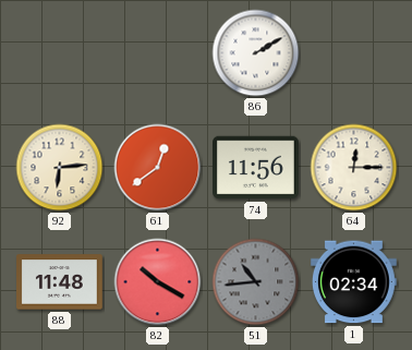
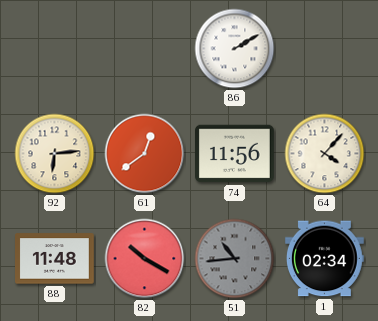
64: 12:15 -> 4:07
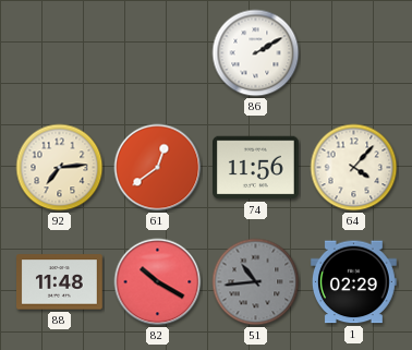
92: 6:14 -> 7:14
1: 02:34 -> 02:29
